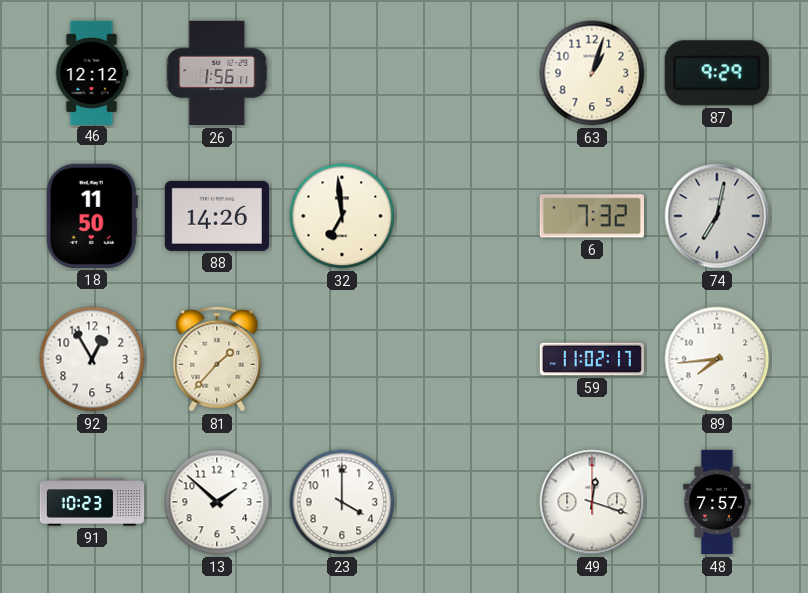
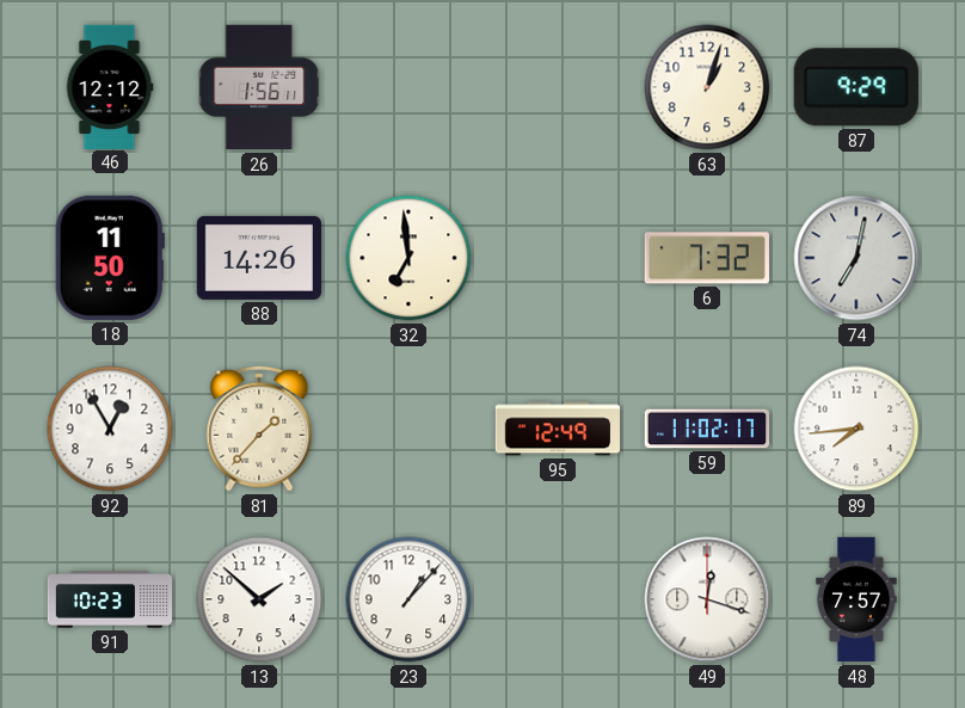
95: none -> 12:49
23: 4:00 -> 1:07
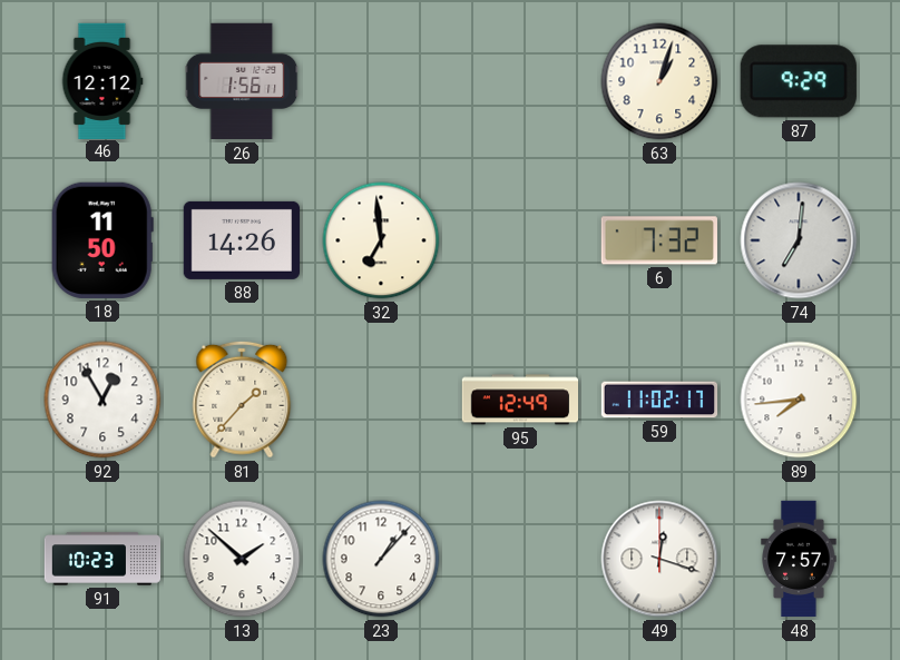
74: 7:02 -> 7:01
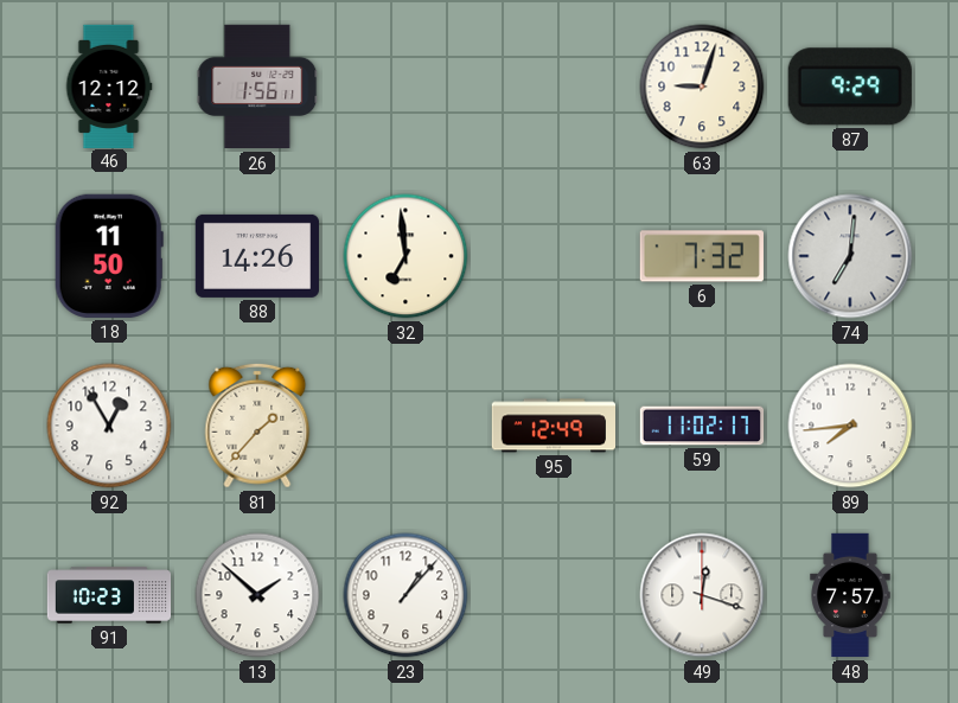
63: 1:03 -> 9:03
